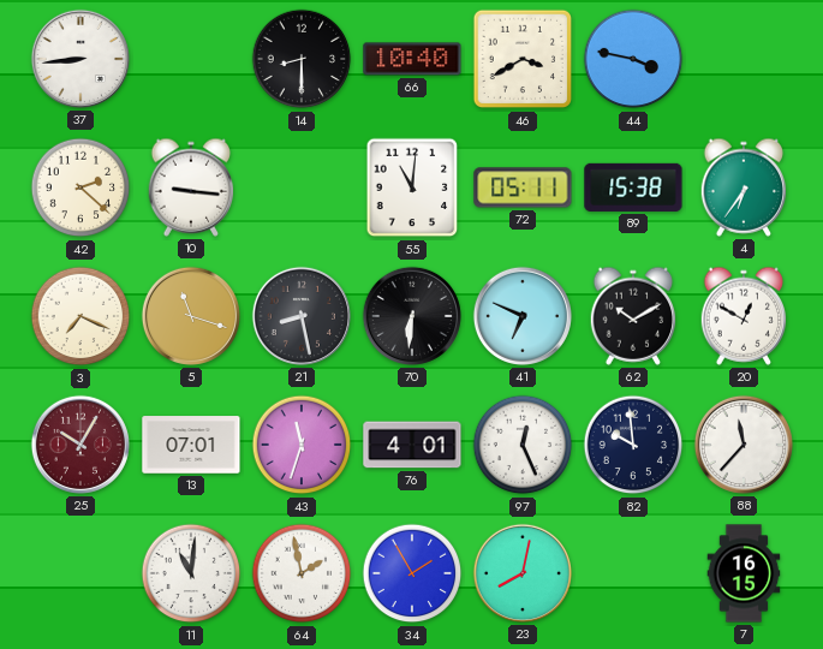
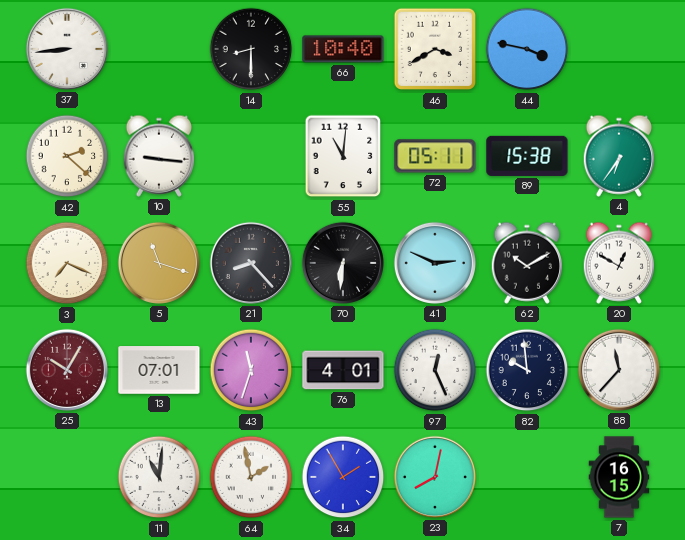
21: 8:28 -> 8:23
41: 6:49 -> 2:49
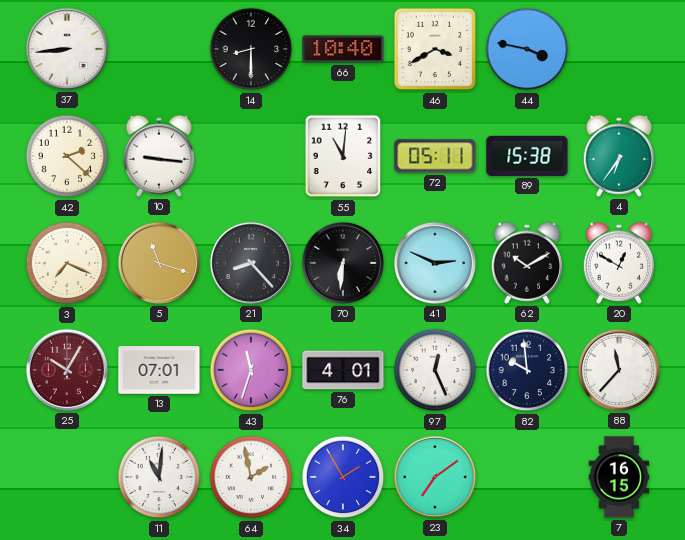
23: 8:02 -> 7:09
